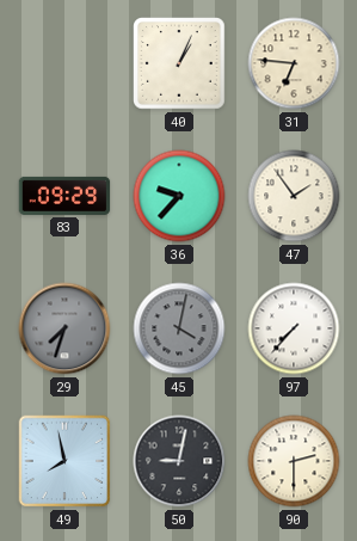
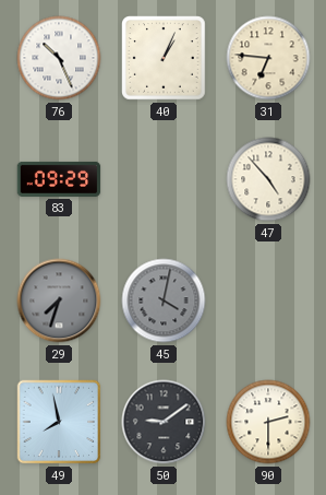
76: none -> 10:26
36: 9:37 -> none
47: 1:54 -> 4:53
97: 7:37 -> none
50: 9:02 -> 9:09
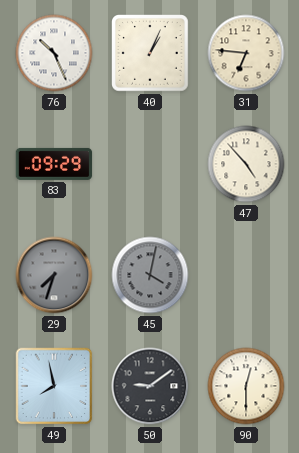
90: 2:30 -> 12:30
